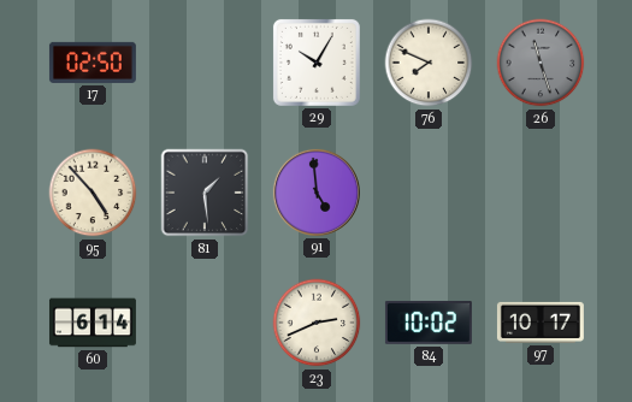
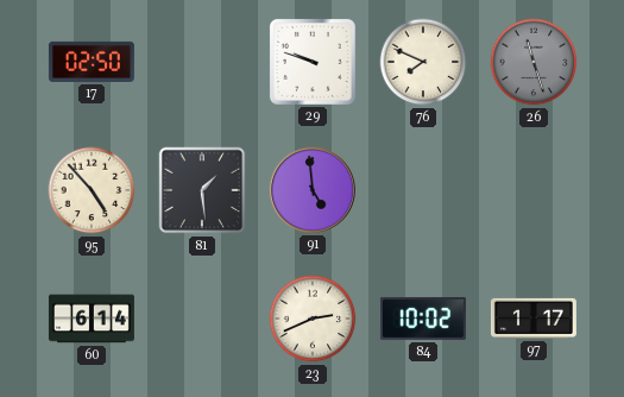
29: 10:05 -> 9:48
97: 10:17 -> 1:17
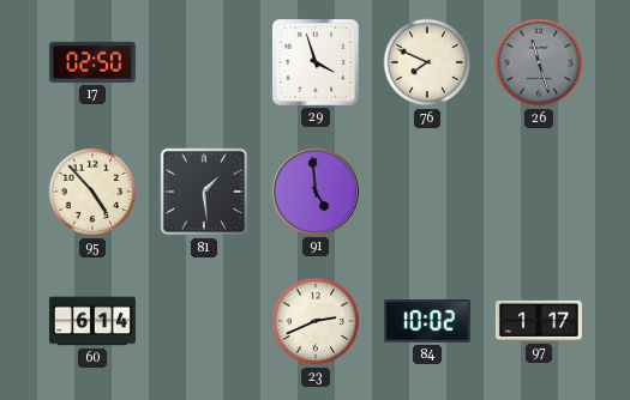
29: 9:48 -> 3:57
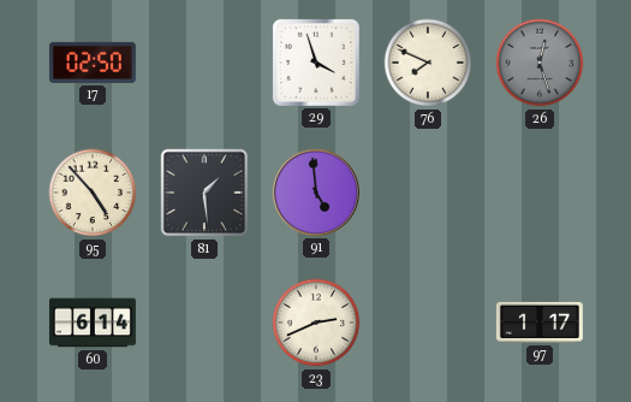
26: 11:27 -> 12:27
84: 10:02 -> none
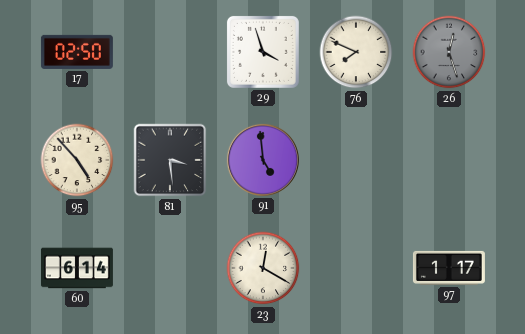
81: 1:29 -> 3:29
23: 2:41 -> 12:20
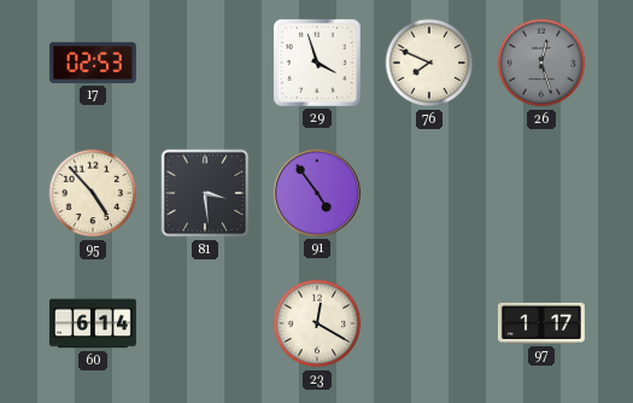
17: 02:50 -> 02:53
91: 4:59 -> 4:54
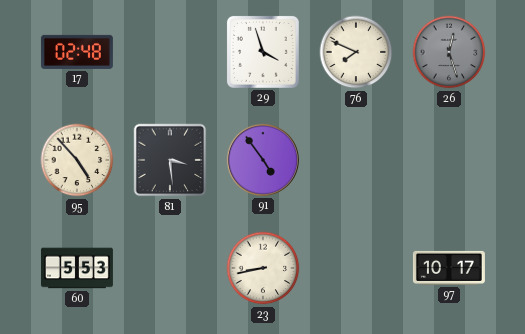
17: 02:53 -> 02:48
60: 6:14 -> 5:53
23: 12:20 -> 8:43
97: 1:17 -> 10:17
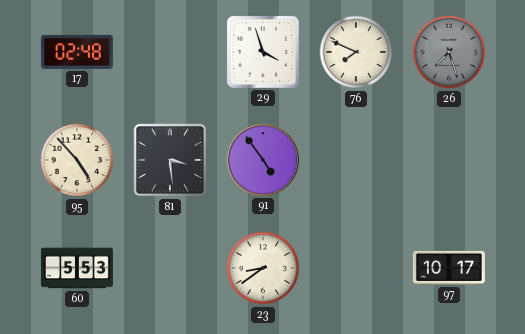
26: 12:27 -> 7:27
23: 8:43 -> 8:39
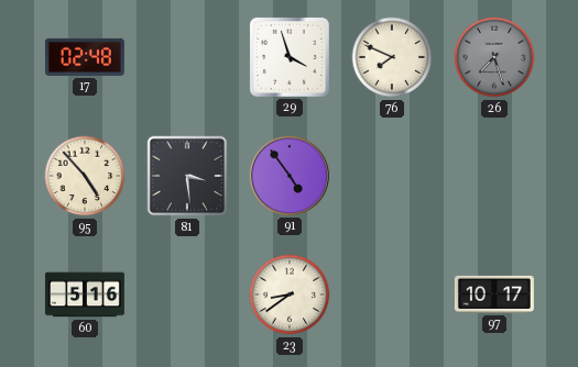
60: 5:53 -> 5:16
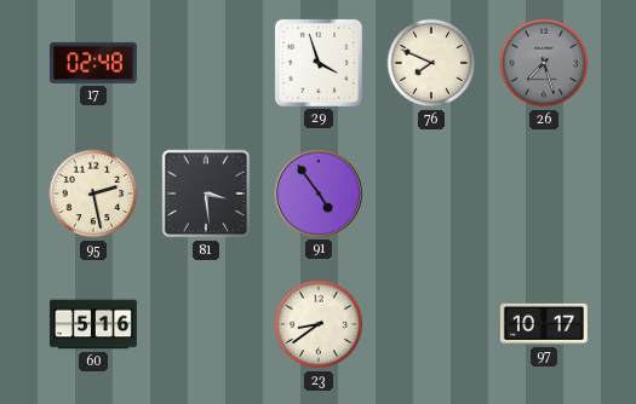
95: 4:53 -> 2:28
